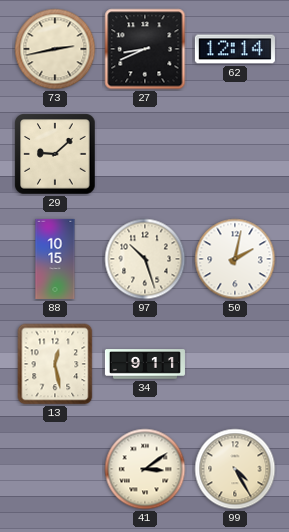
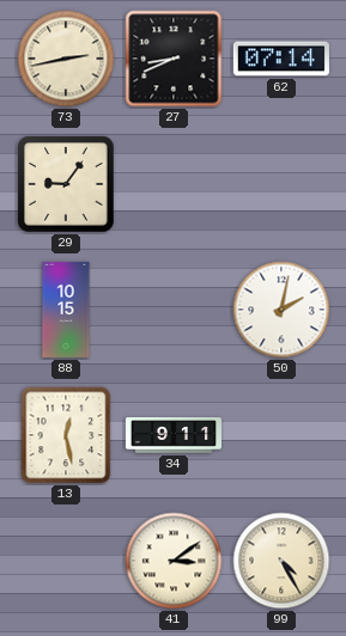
62: 12:14 -> 07:14
29: 9:08 -> 9:06
97: 10:27 -> none
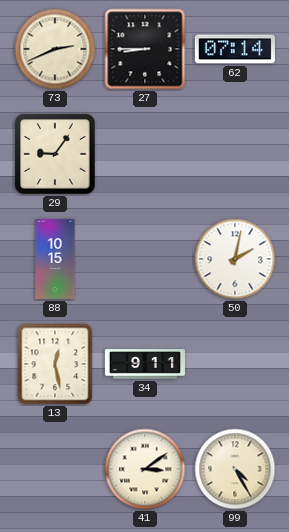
73: 2:43 -> 2:41
27: 8:41 -> 8:45
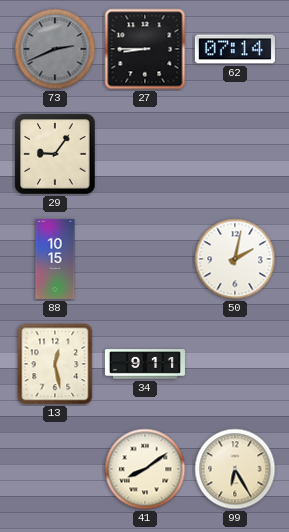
73 dial: cream -> grey
41: 3:09 -> 8:09
99: 4:25 -> 6:25
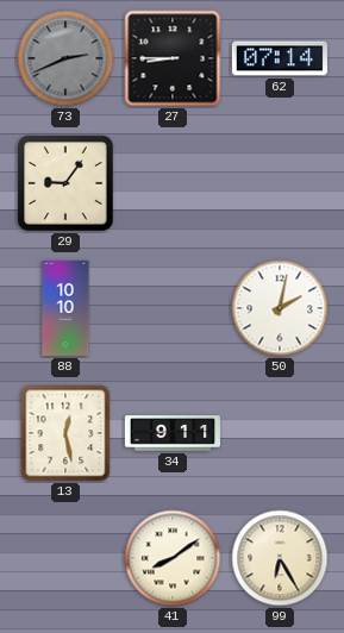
88: 10:15 -> 10:10
